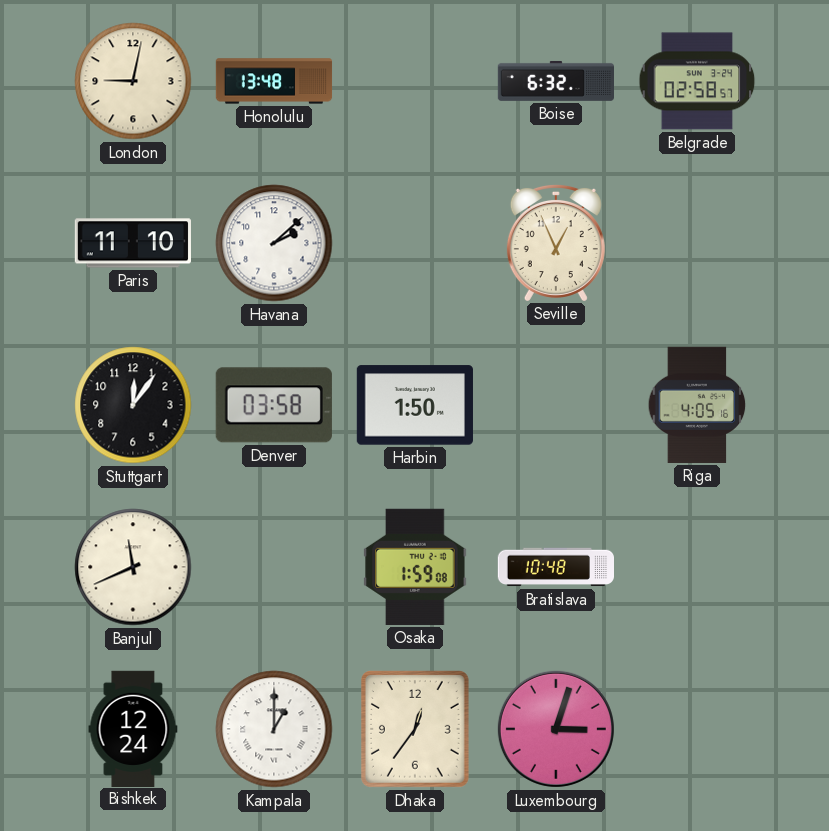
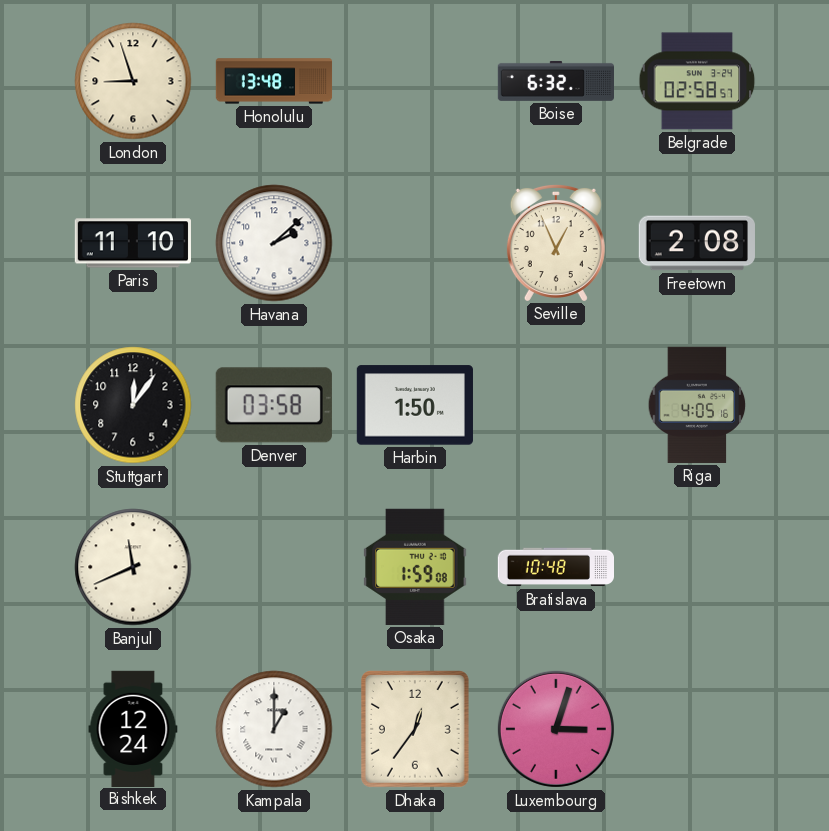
London: 9:02 -> 8:57
Freetown: none -> 2:08
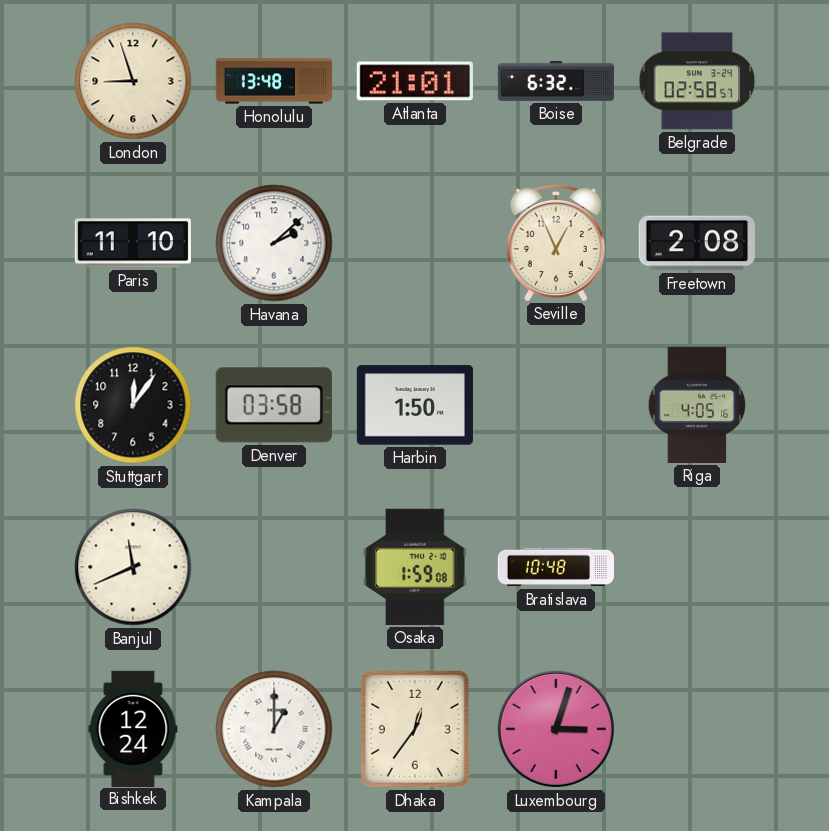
Atlanta: none -> 21:01
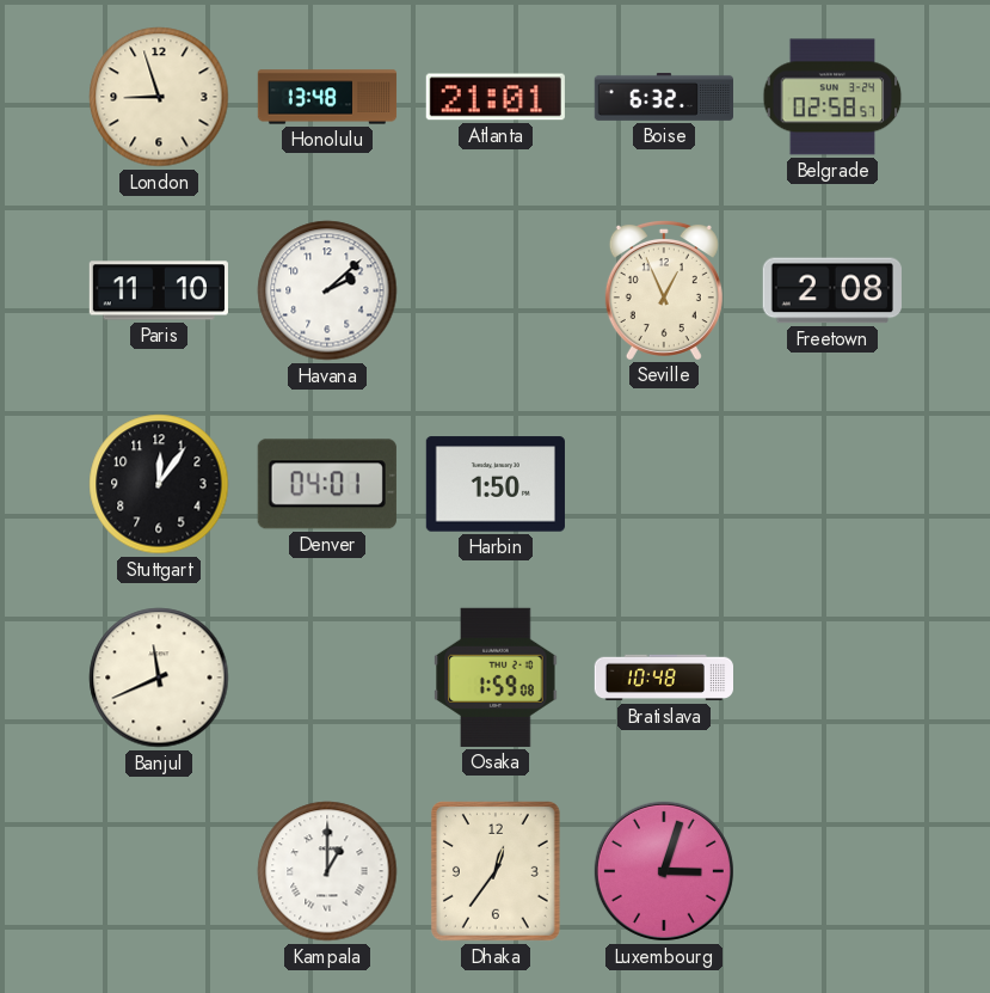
Denver: 03:58 -> 04:01
Riga: 4:05 -> none
Bishkek: 12:24 -> none
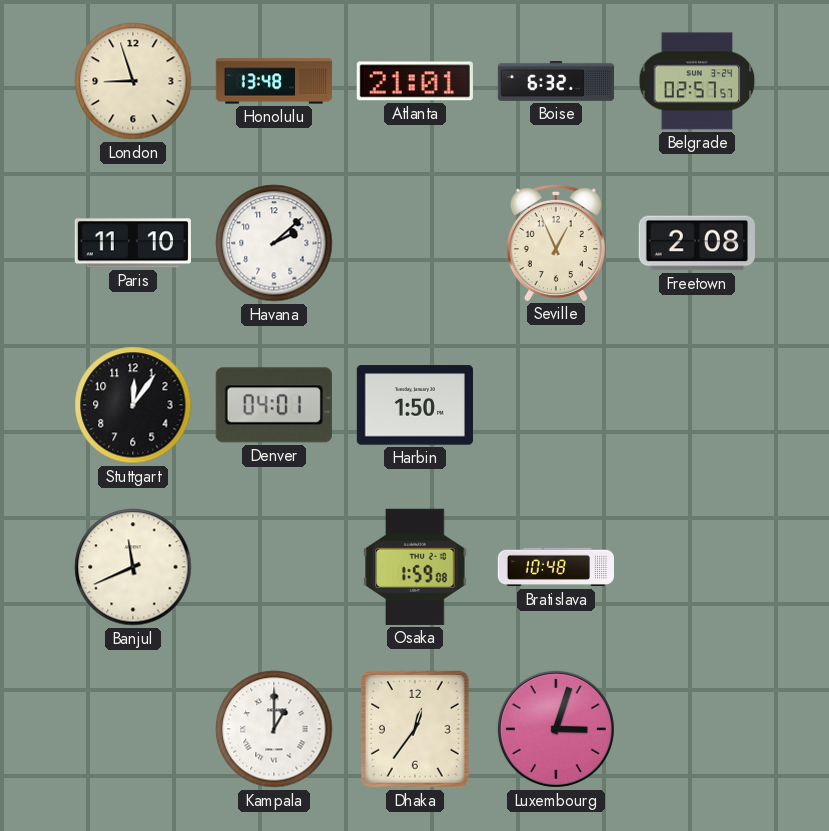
Belgrade: 02:58 -> 02:57
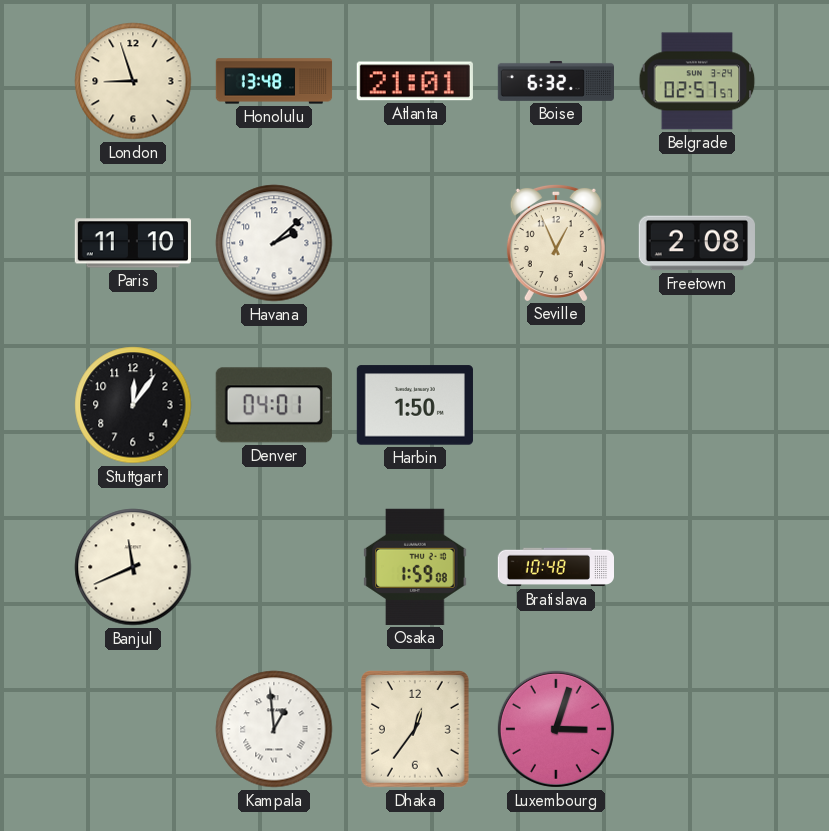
Kampala: 1:00 -> 12:59
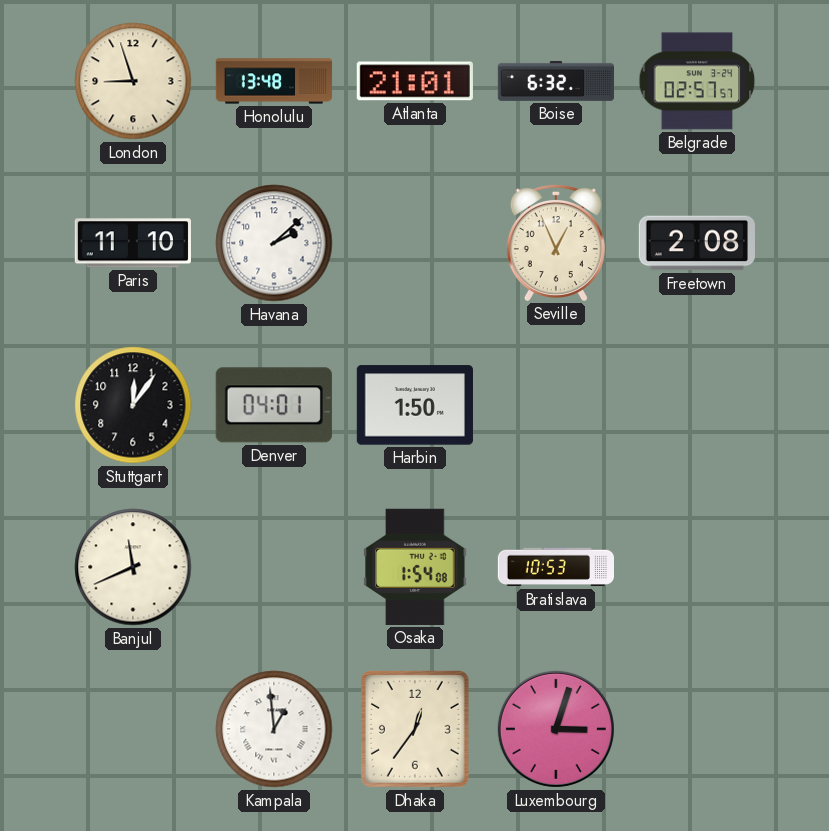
Osaka: 1:59 -> 1:54
Bratislava: 10:48 -> 10:53
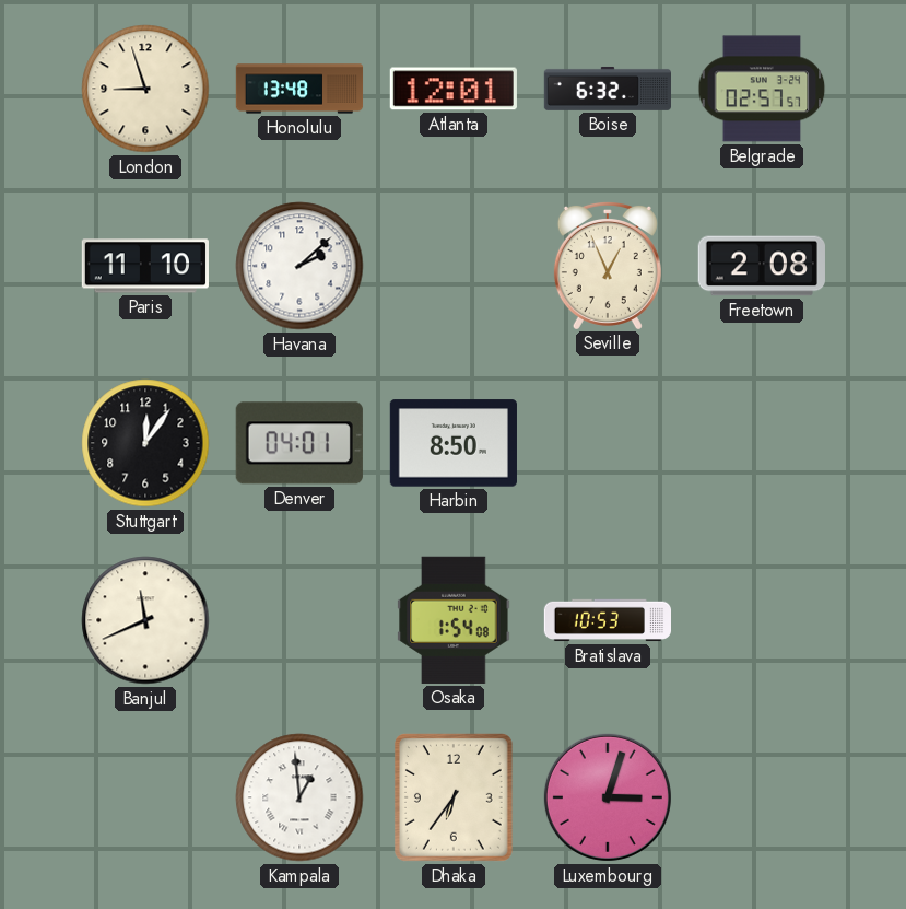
Atlanta: 21:01 -> 12:01
Harbin: 1:50 -> 8:50
Dhaka: 12:36 -> 6:36
